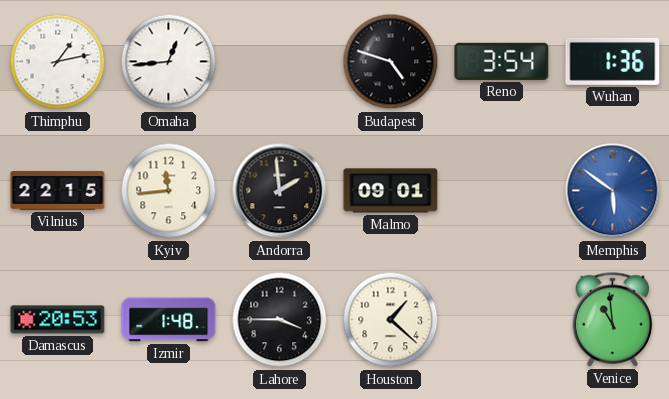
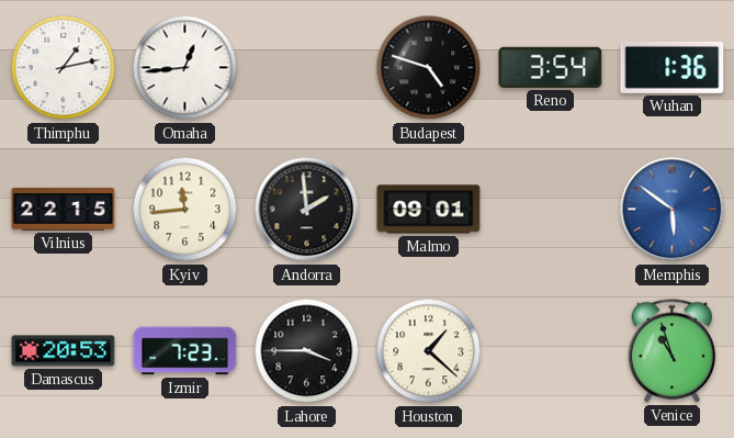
Izmir: 1:48 -> 7:23
Venice: 10:59 -> 10:57
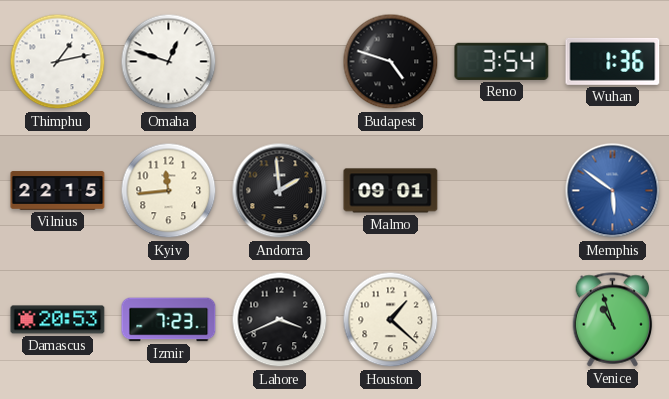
Omaha: 12:44 -> 12:48
Lahore: 3:45 -> 3:41
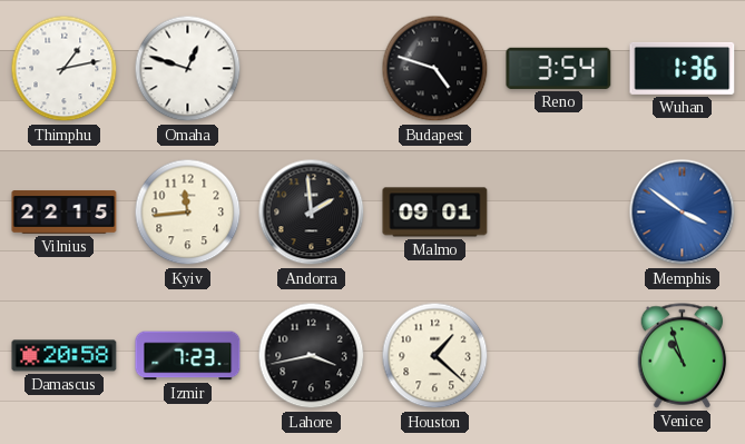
Memphis: 5:51 -> 3:51
Damascus: 20:53 -> 20:58
Lahore: 3:41 -> 3:43
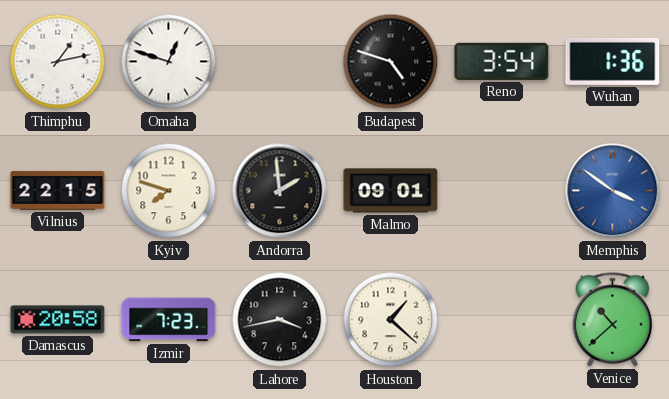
Kyiv: 11:44 -> 7:48
Venice: 10:57 -> 10:38
